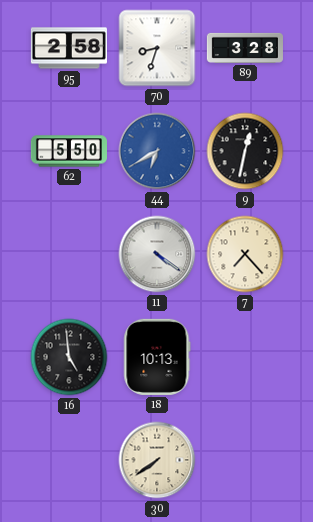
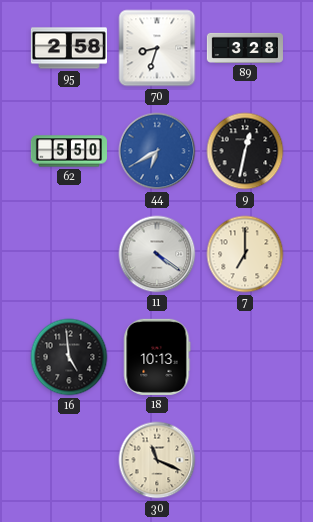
7: 7:23 -> 7:00
30: 7:39 -> 11:19
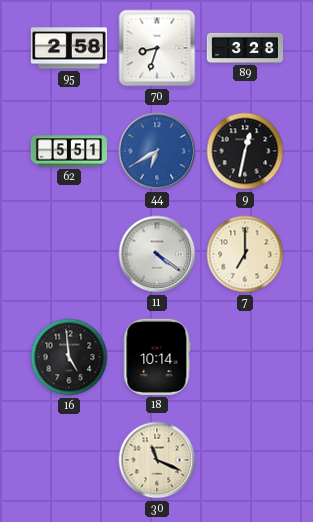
62: 5:50 -> 5:51
18: 10:13 -> 10:14
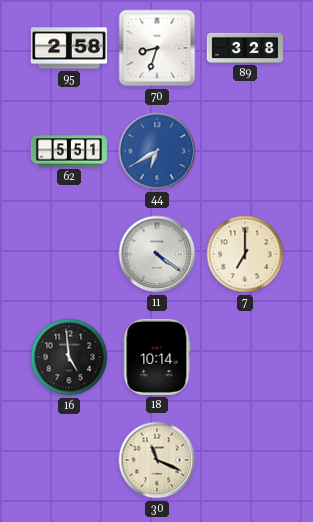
9: 12:32 -> none
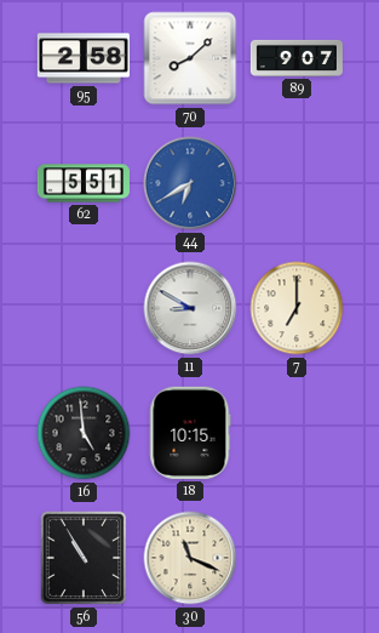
70: 8:33 -> 8:08
89: 3:28 -> 9:07
11: 4:21 -> 8:50
18: 10:14 -> 10:15
56: none -> 10:55
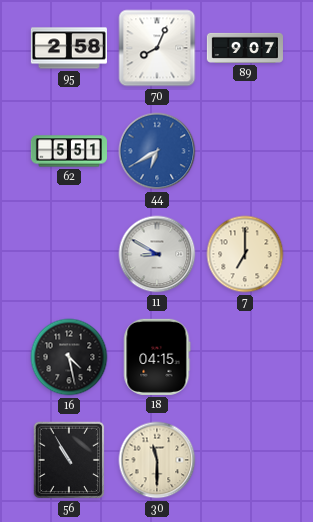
70: 8:08 -> 8:04
16: 4:59 -> 4:28
18: 10:15 -> 04:15
30: 11:19 -> 11:30
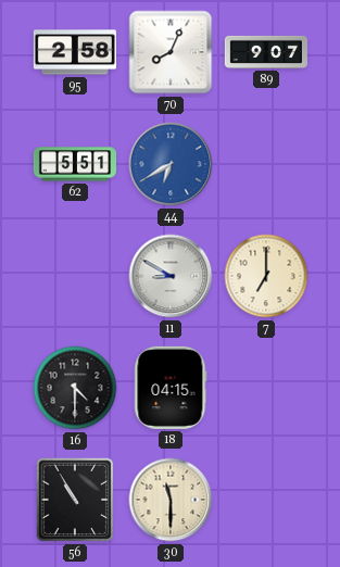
16: 4:28 -> 4:30
